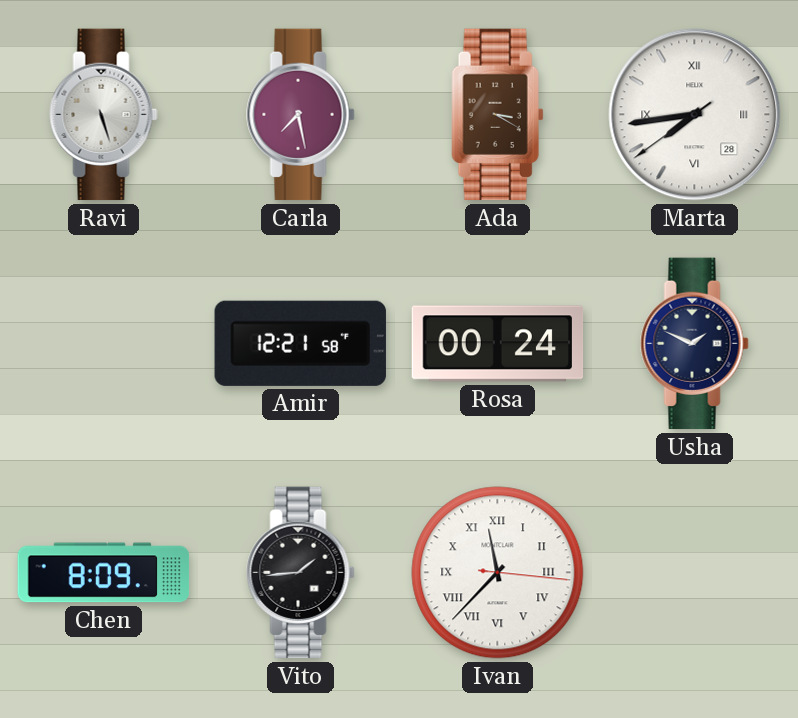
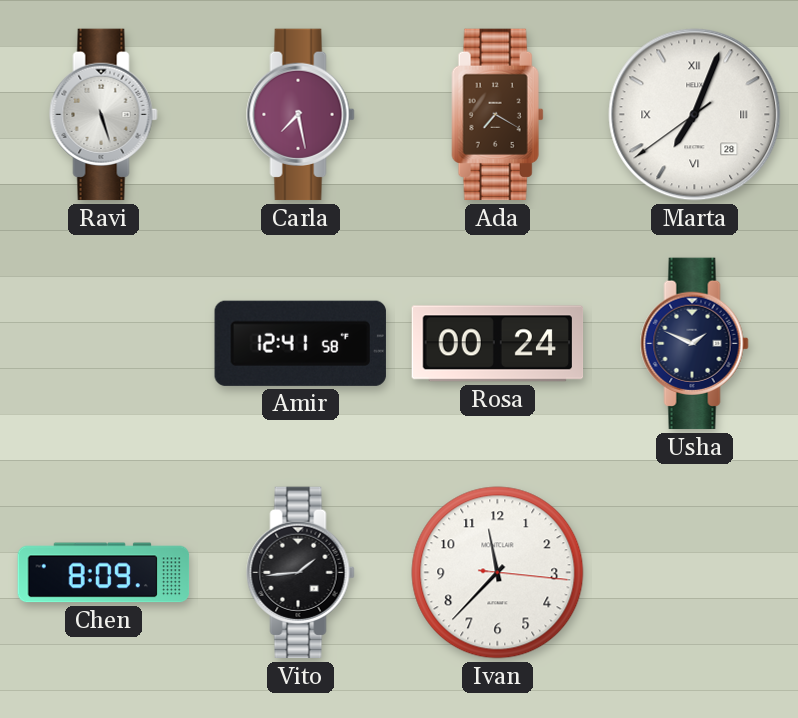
Ada: 3:20 -> 7:20
Marta: 7:43 -> 7:03
Amir: 12:21 -> 12:41
Ivan numerals: Roman -> Arabic
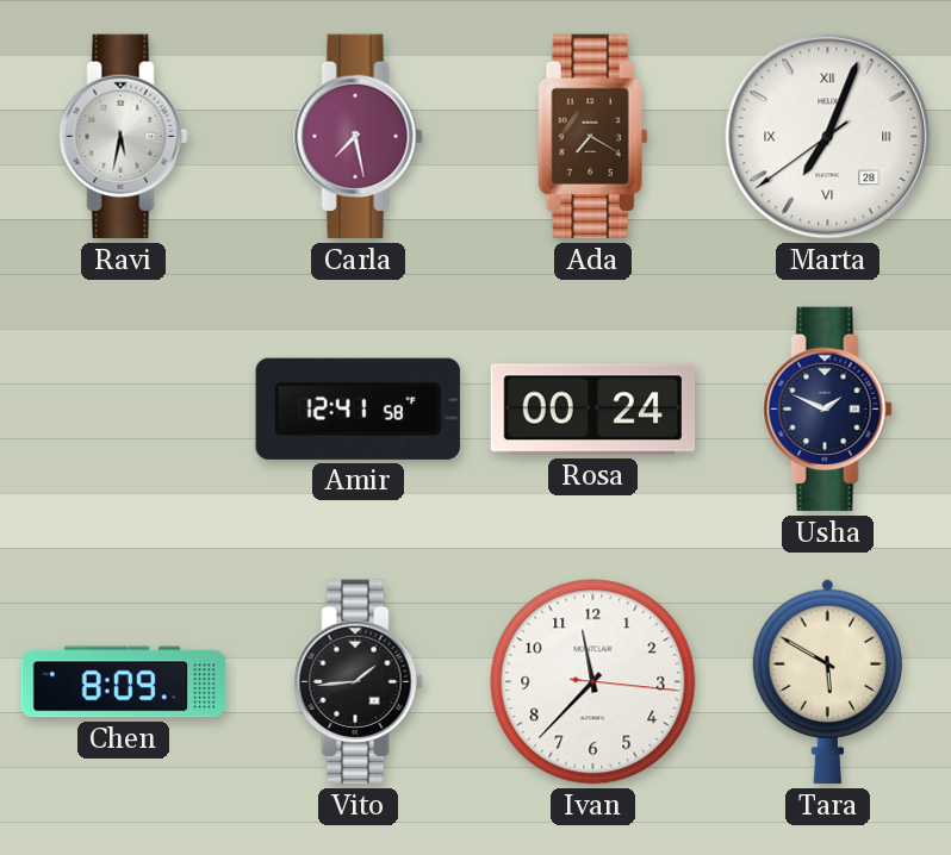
Ravi: 5:27 -> 5:32
Tara: none -> 5:50
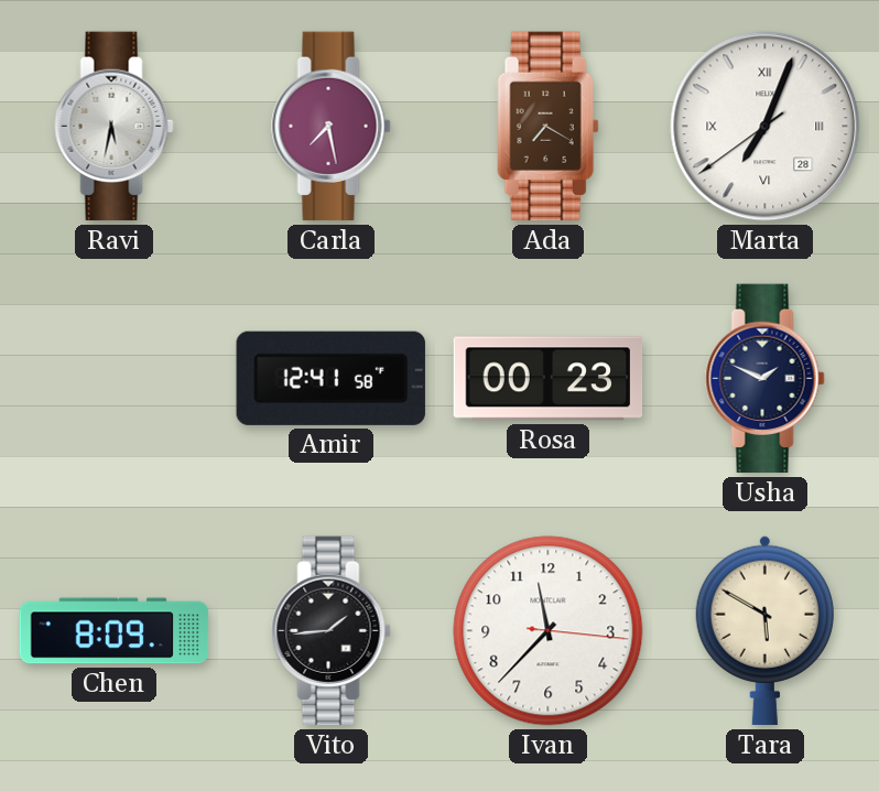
Rosa: 00:24 -> 00:23
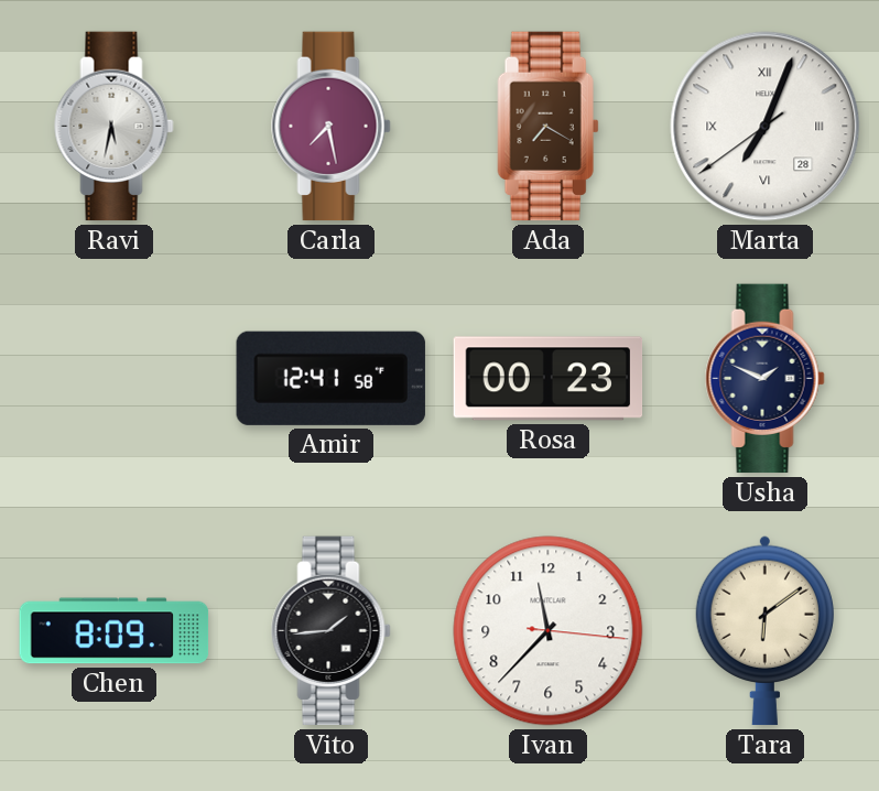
Tara: 5:50 -> 6:09
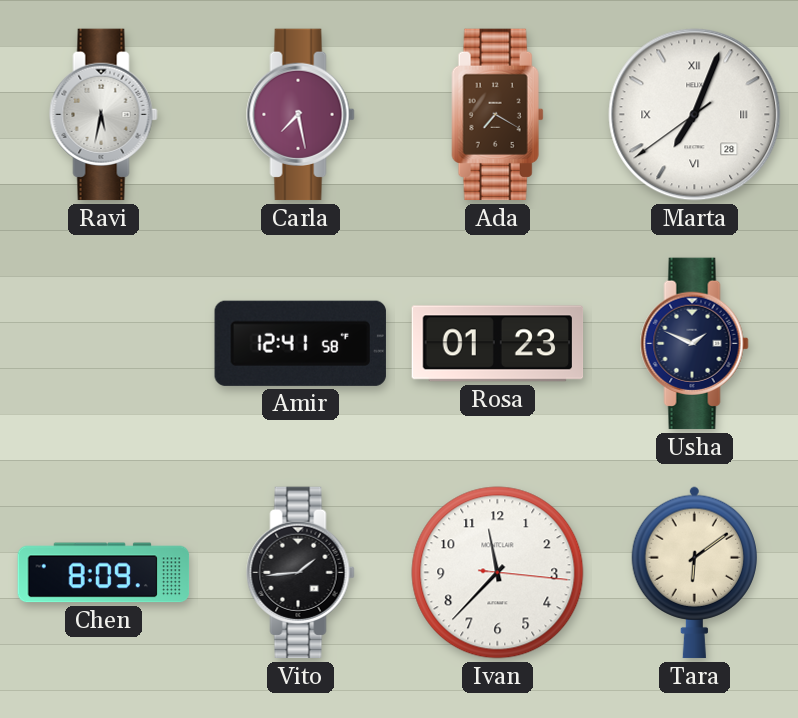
Rosa: 00:23 -> 01:23
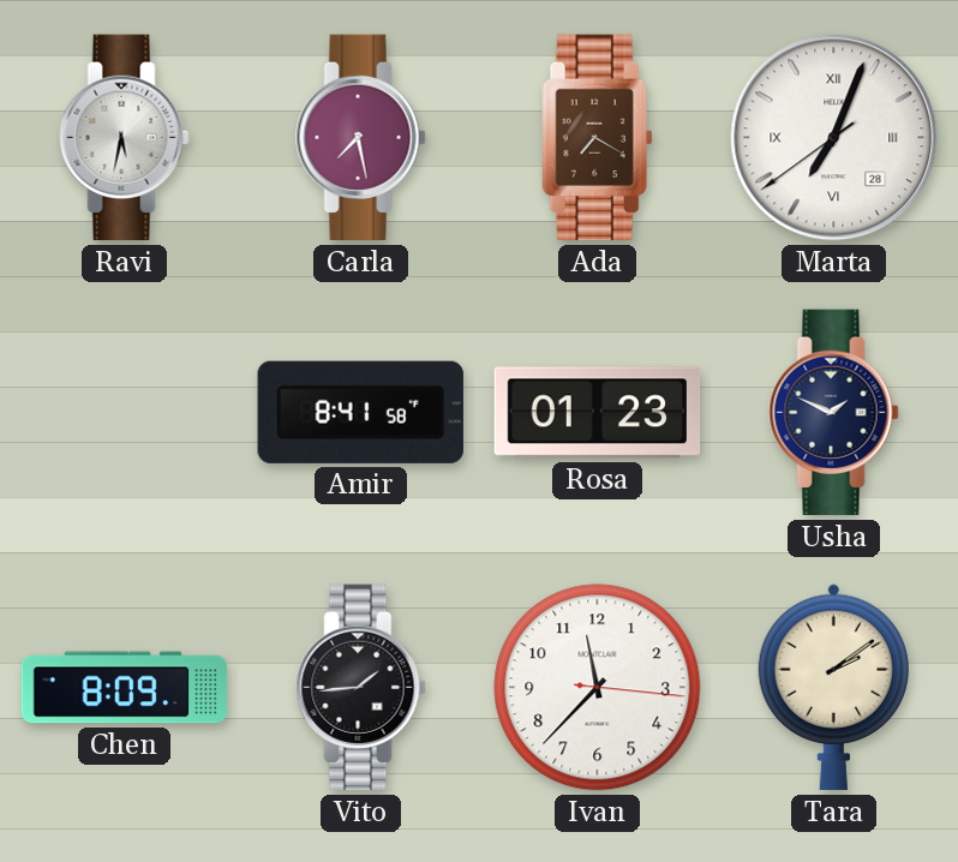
Amir: 12:41 -> 8:41
Tara: 6:09 -> 2:09
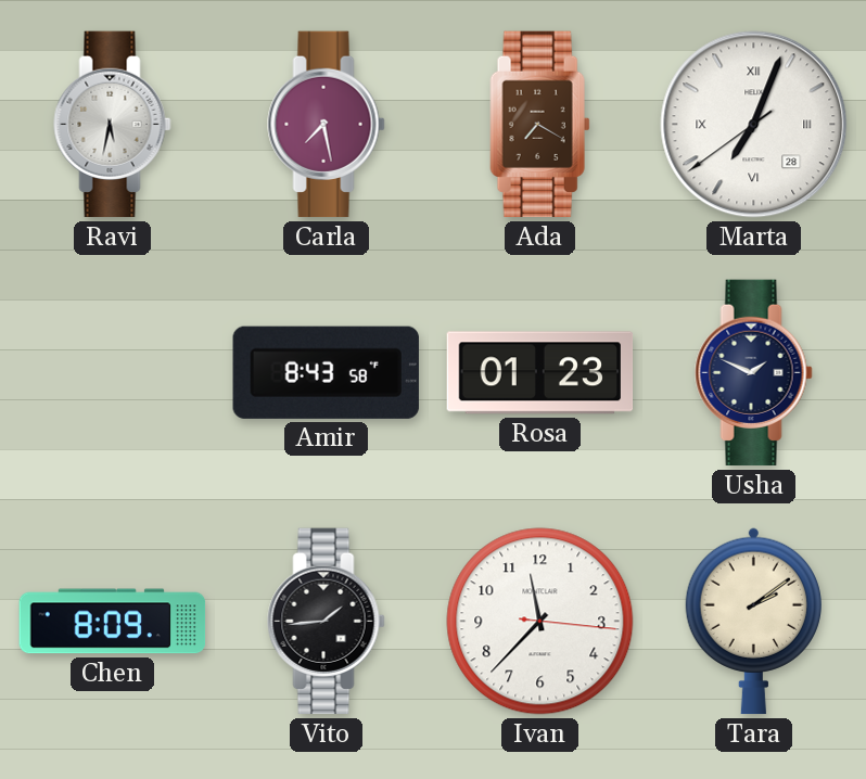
Amir: 8:41 -> 8:43
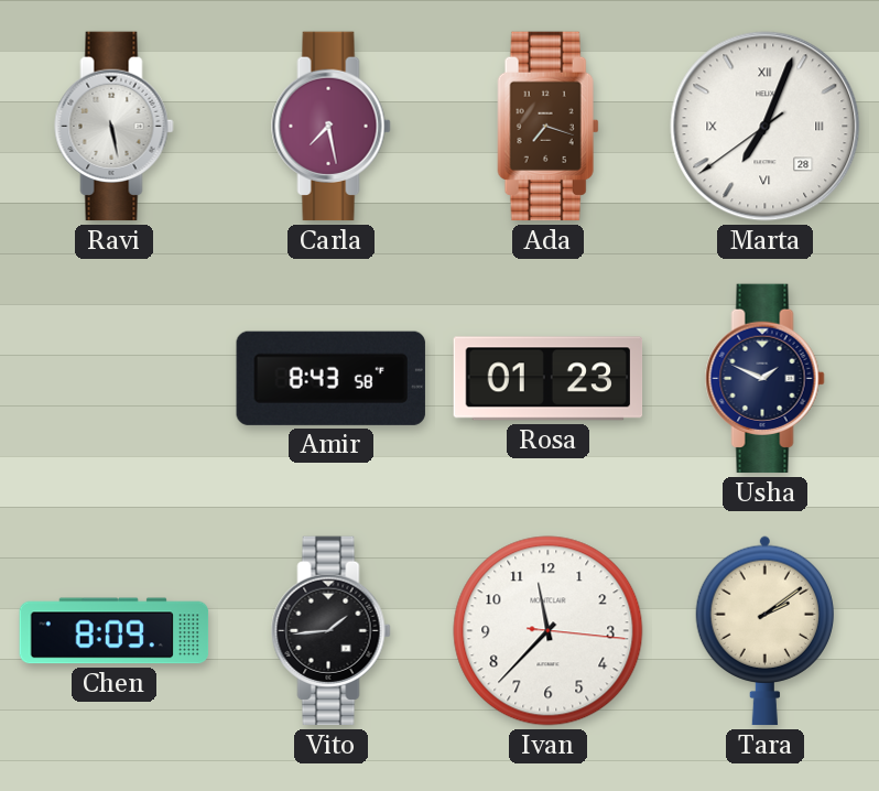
Ravi: 5:32 -> 5:28
Ada: 7:20 -> 7:18
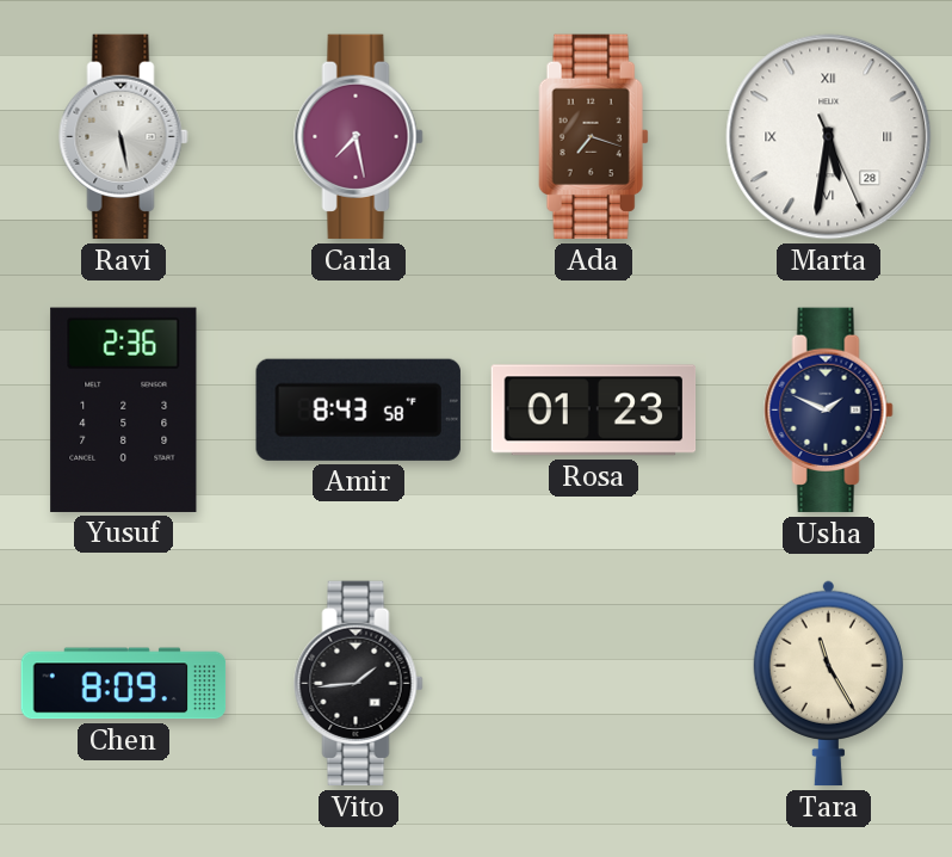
Marta: 7:03 -> 5:31
Yusuf: none -> 2:36
Ivan: 11:37 -> none
Tara: 2:09 -> 11:25
